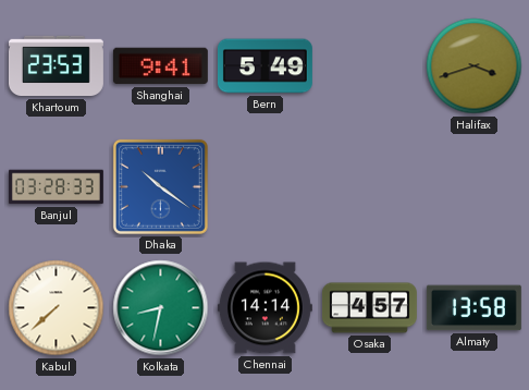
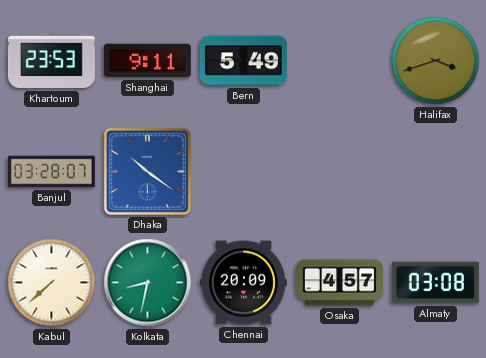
Shanghai: 9:41 -> 9:11
Banjul: 03:28:33 -> 03:28:07
Chennai: 14:14 -> 20:09
Almaty: 13:58 -> 03:08
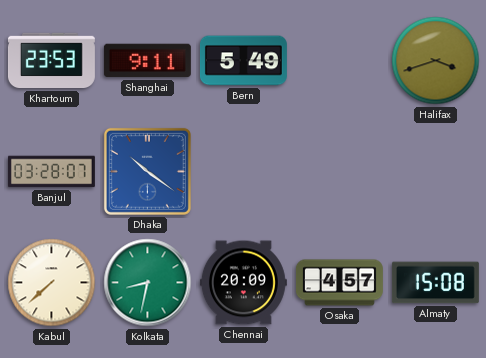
Almaty: 03:08 -> 15:08
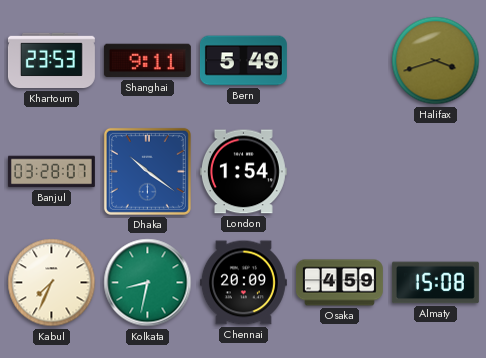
London: none -> 1:54
Kabul: 7:38 -> 7:34
Osaka: 4:57 -> 4:59
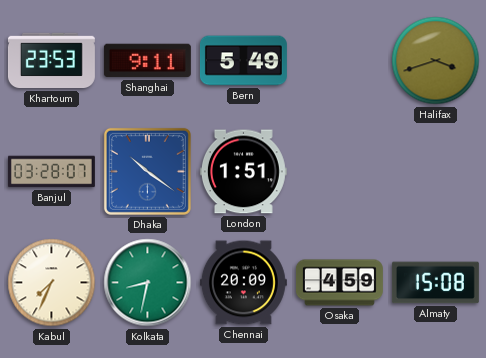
London: 1:54 -> 1:51
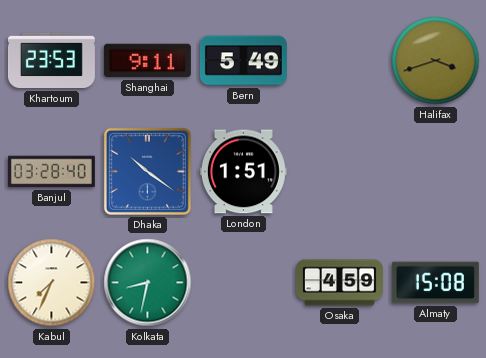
Banjul: 03:28:07 -> 03:28:40
Chennai: 20:09 -> none
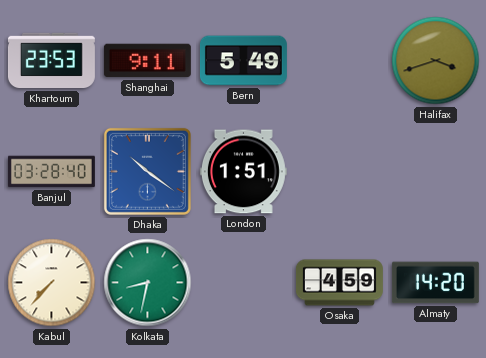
Kabul: 7:34 -> 7:37
Almaty: 15:08 -> 14:20
